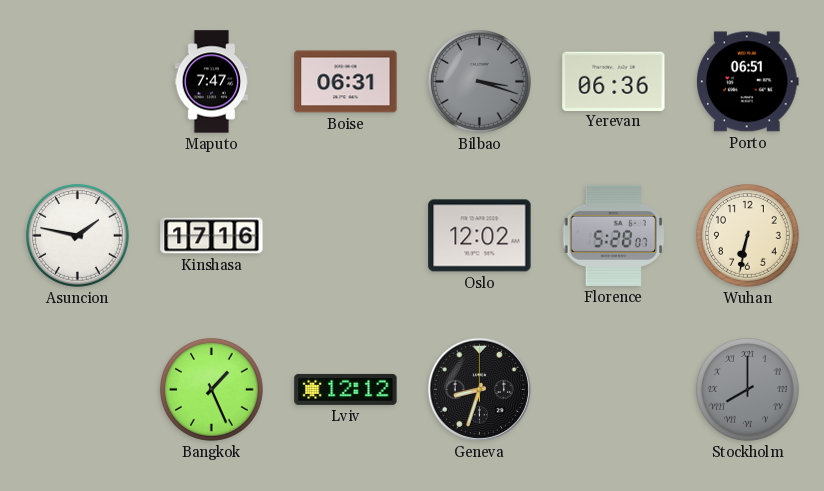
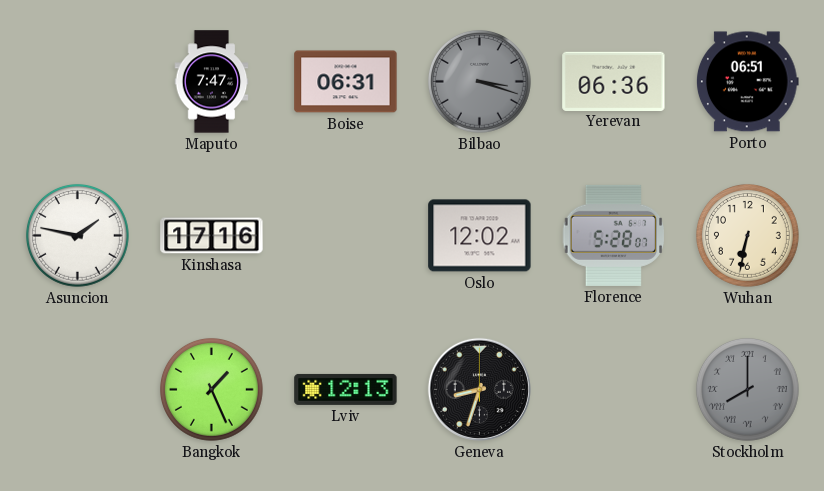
Lviv: 12:12 -> 12:13
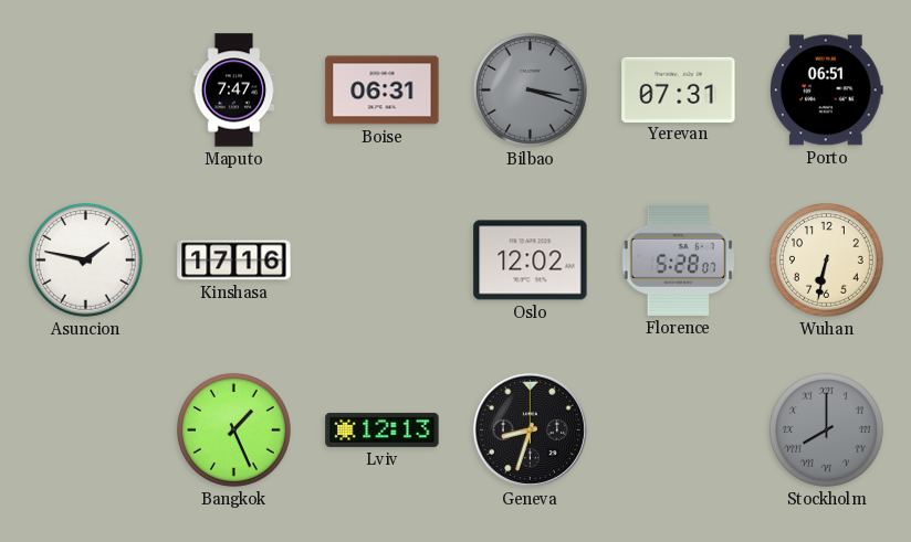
Yerevan: 06:36 -> 07:31
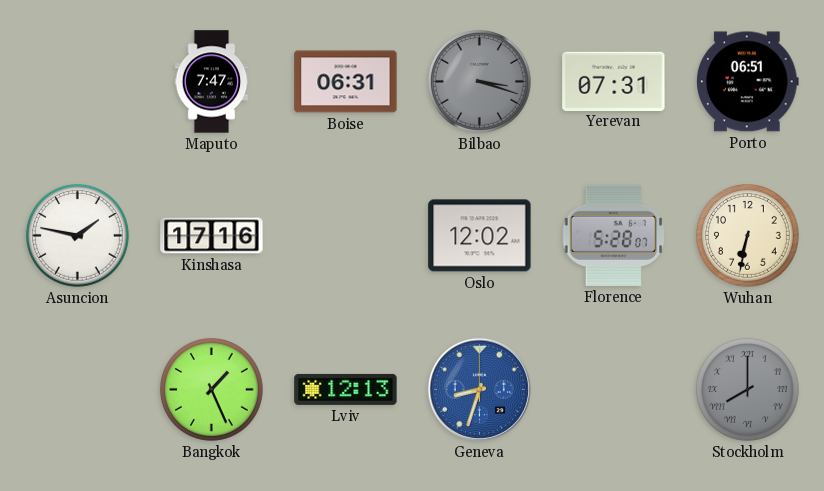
Geneva dial: black -> blue
